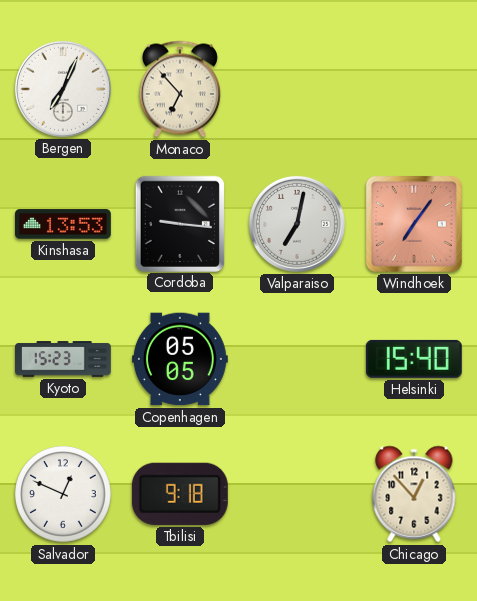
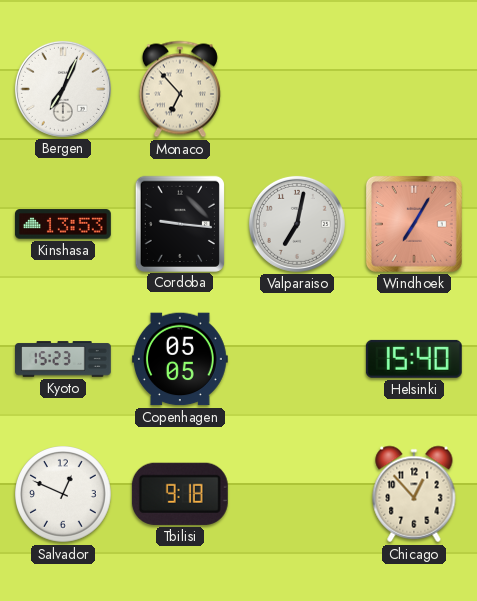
Windhoek: 7:06 -> 7:05
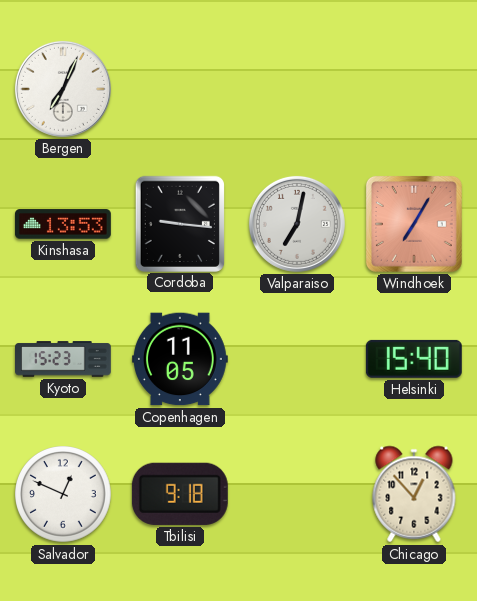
Monaco: 6:53 -> none
Copenhagen: 05:05 -> 11:05
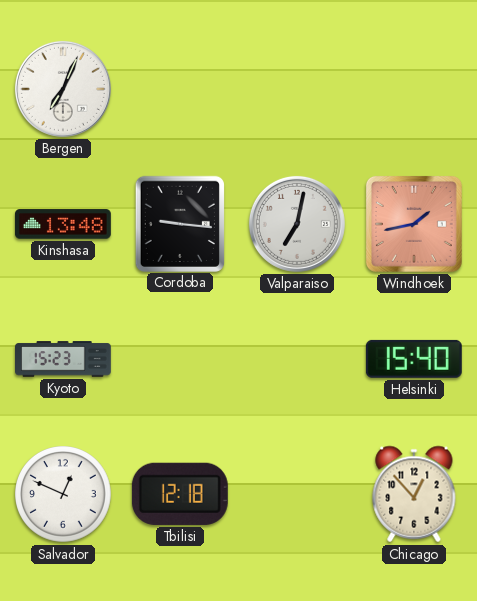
Kinshasa: 13:53 -> 13:48
Windhoek: 7:05 -> 1:43
Copenhagen: 11:05 -> none
Tbilisi: 9:18 -> 12:18
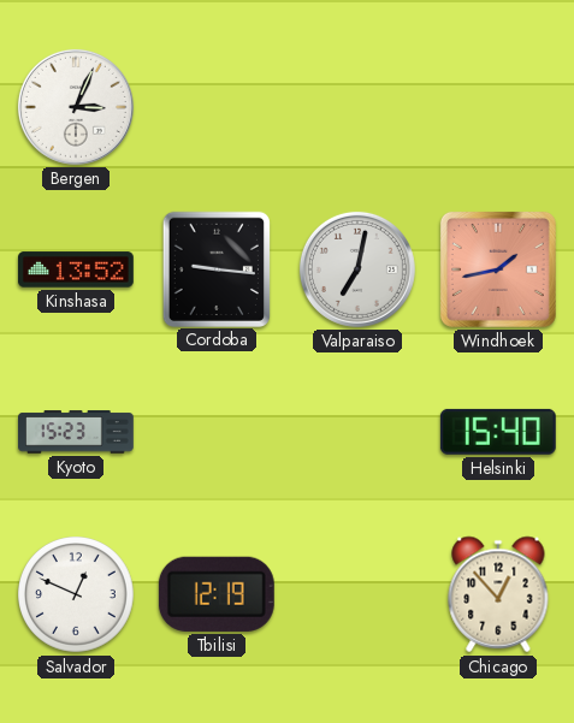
Bergen: 7:04 -> 3:04
Kinshasa: 13:48 -> 13:52
Tbilisi: 12:18 -> 12:19
